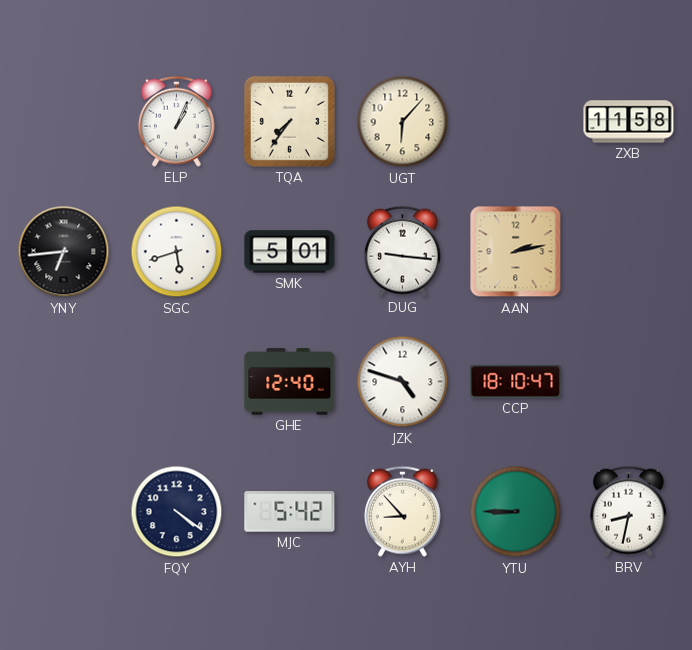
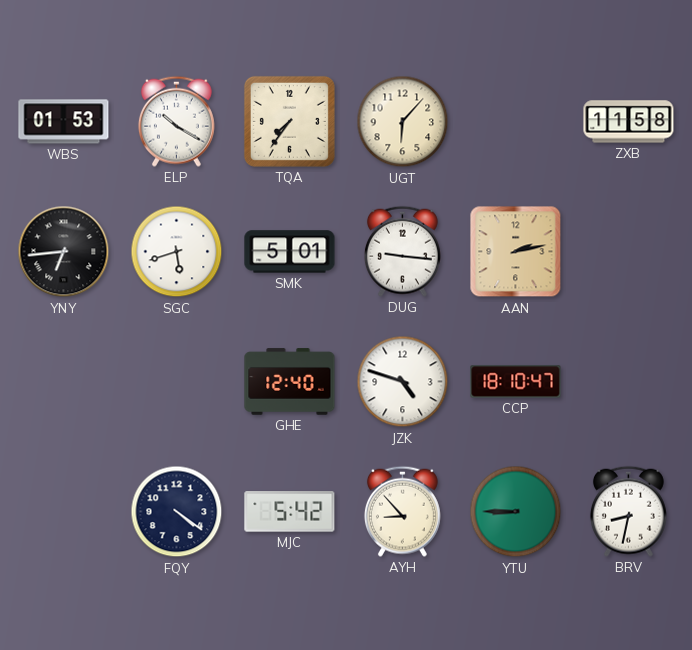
WBS: none -> 01:53
ELP: 1:04 -> 10:20
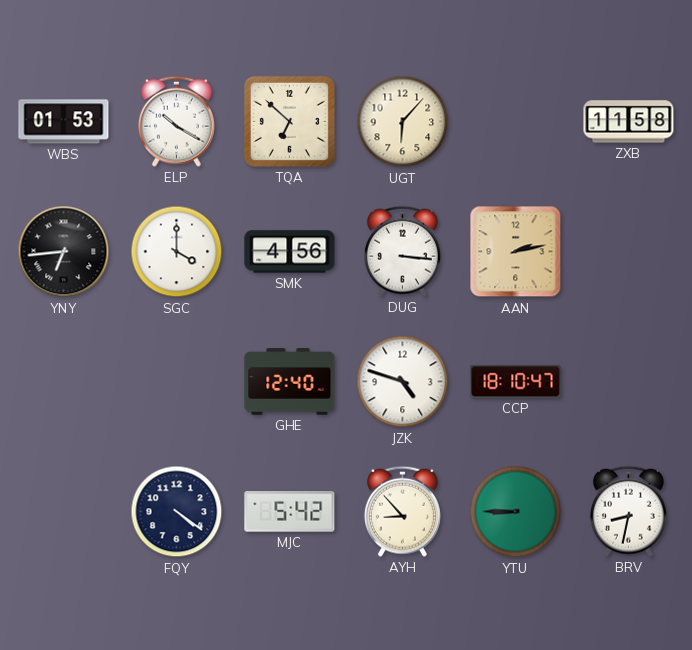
TQA: 7:36 -> 6:52
SGC: 5:42 -> 4:00
SMK: 5:01 -> 4:56
DUG: 9:16 -> 3:16
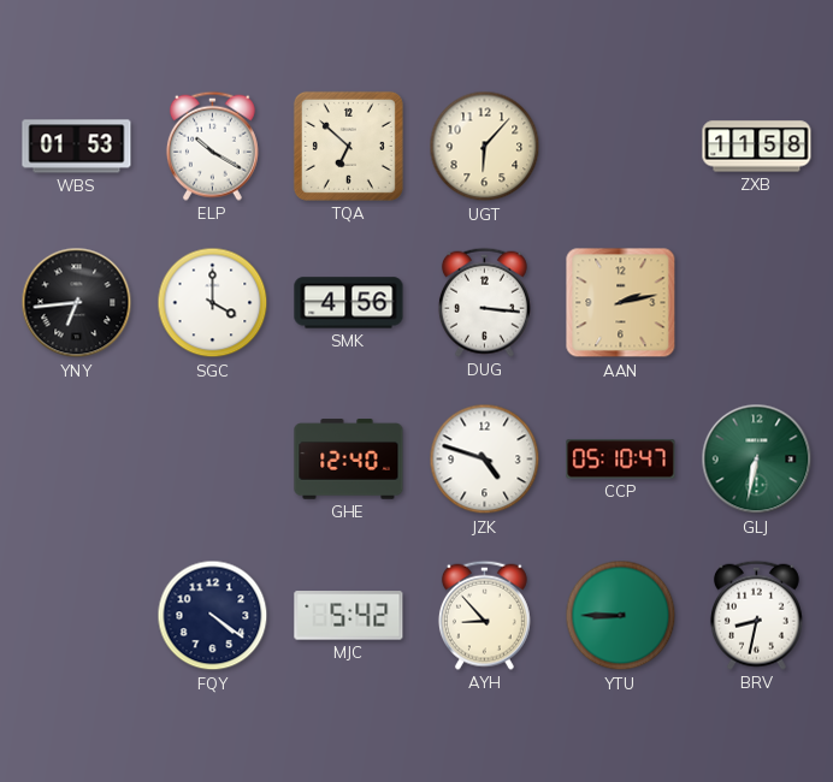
CCP: 18:10 -> 05:10
GLJ: none -> 6:32
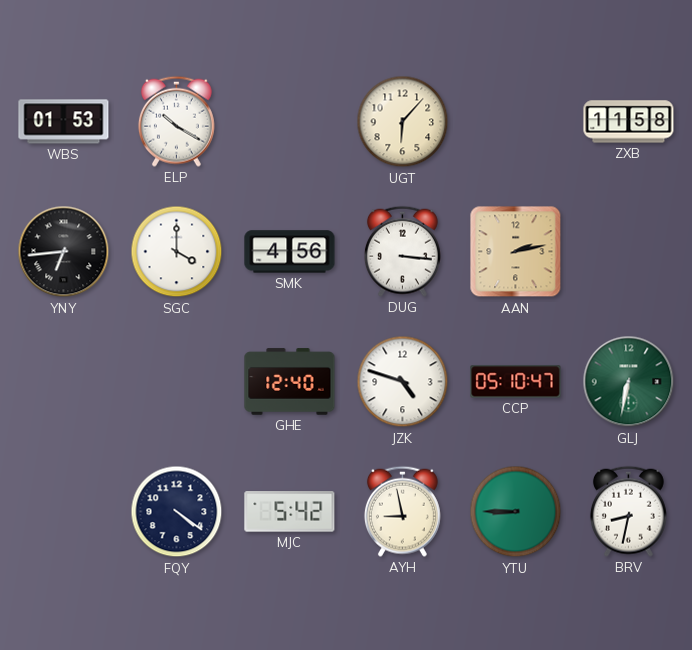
TQA: 6:52 -> none
AYH: 8:53 -> 8:58
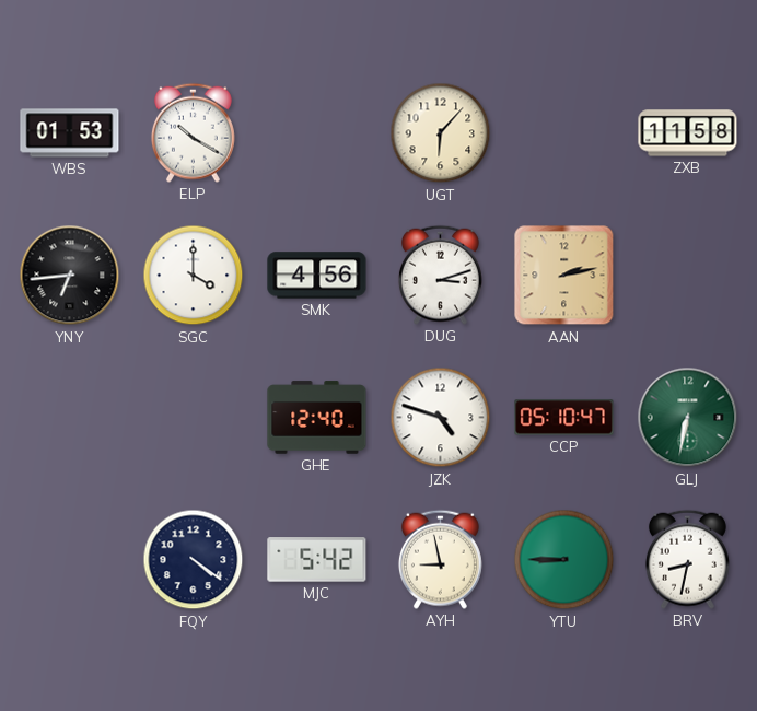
DUG: 3:16 -> 3:12
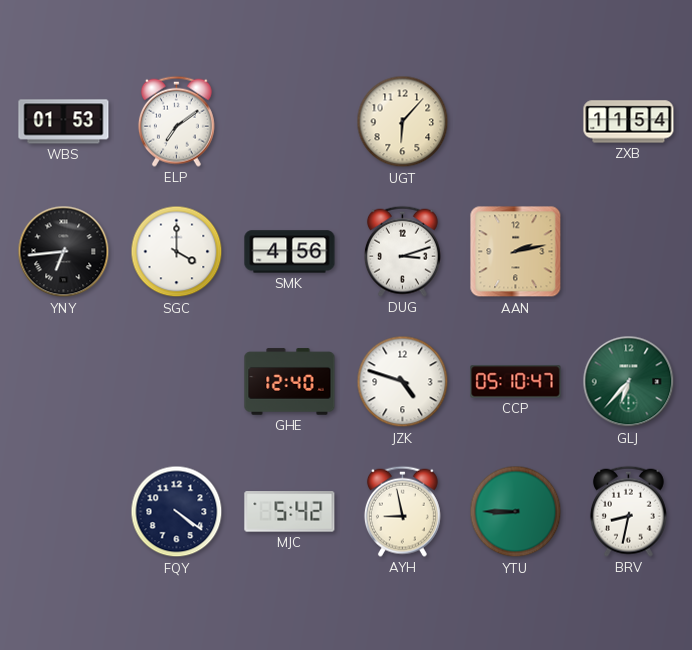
ELP: 10:20 -> 7:09
ZXB: 11:58 -> 11:54
GLJ: 6:32 -> 6:37
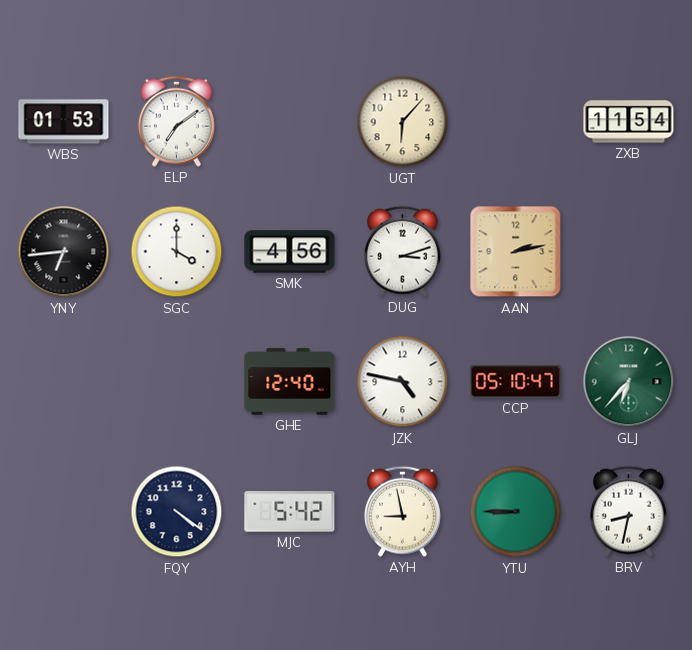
JZK: 4:48 -> 4:47
